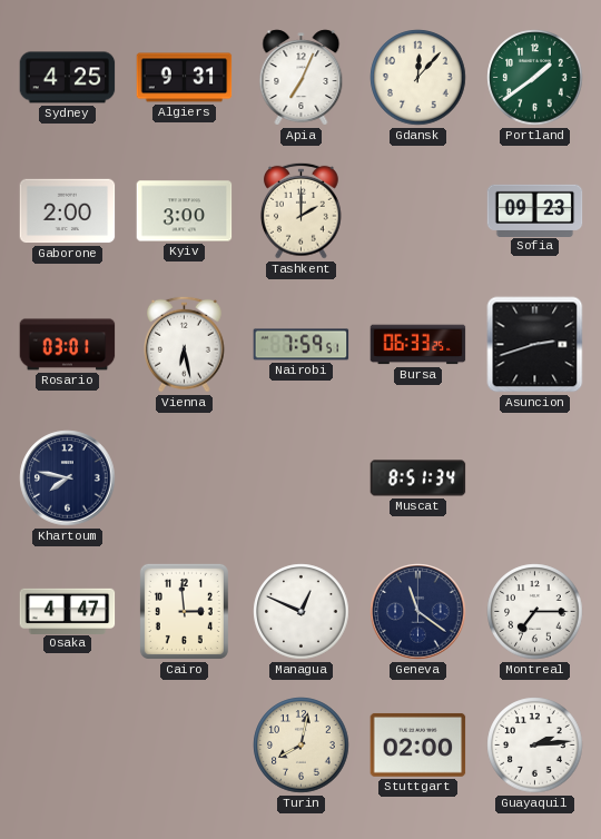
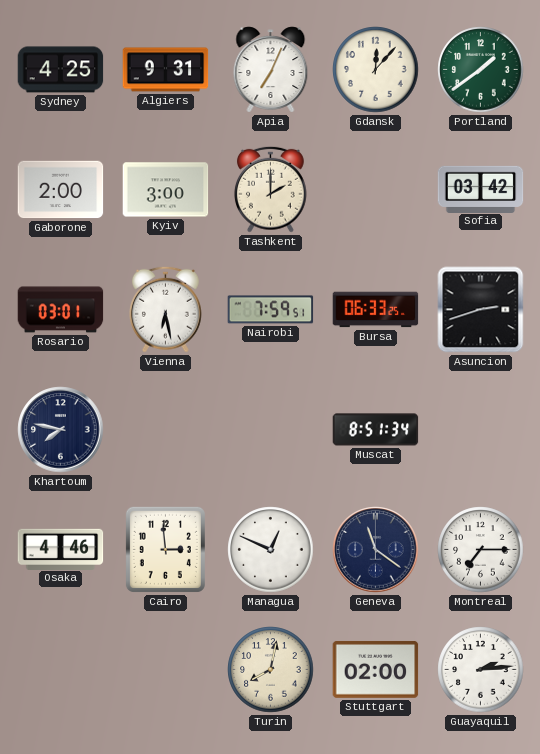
Sofia: 09:23 -> 03:42
Osaka: 4:47 -> 4:46
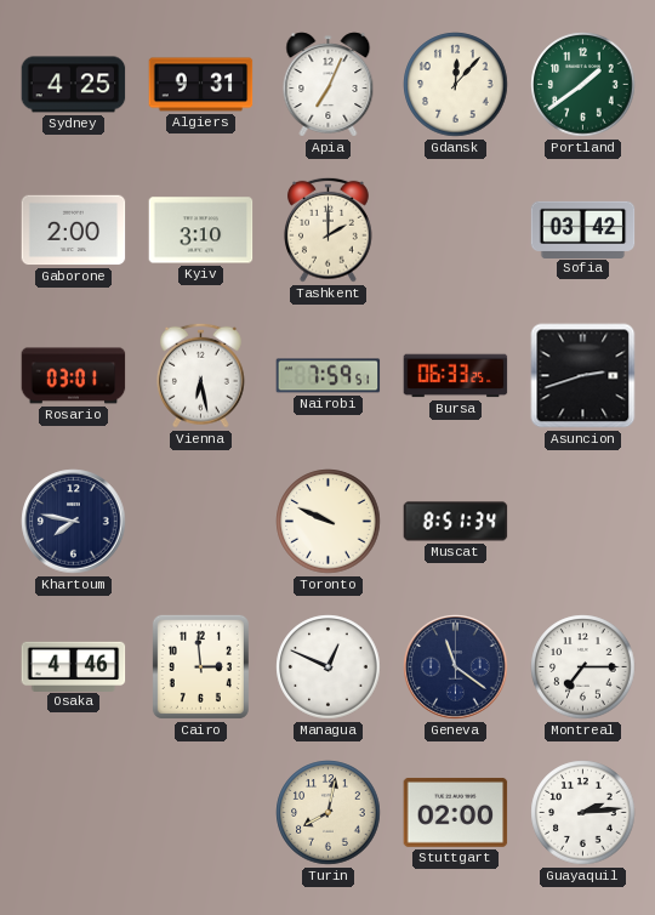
Kyiv: 3:00 -> 3:10
Toronto: none -> 9:49
